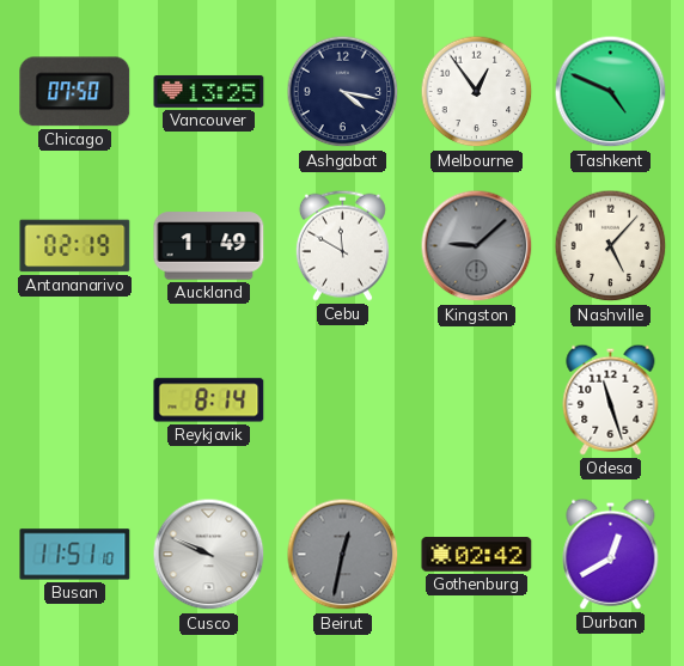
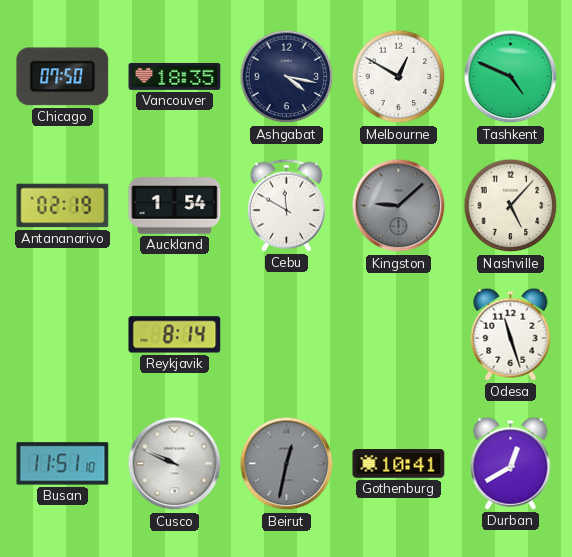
Vancouver: 13:25 -> 18:35
Melbourne: 12:54 -> 12:50
Auckland: 1:49 -> 1:54
Gothenburg: 02:42 -> 10:41
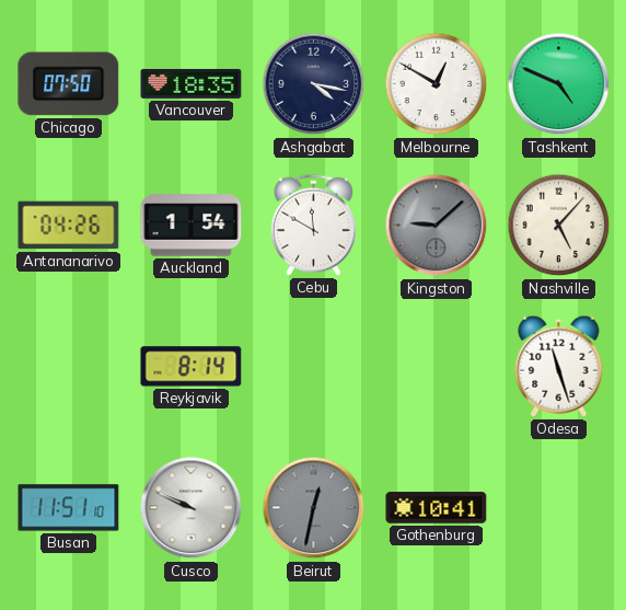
Antananarivo: 02:19 -> 04:26
Durban: 12:40 -> none
